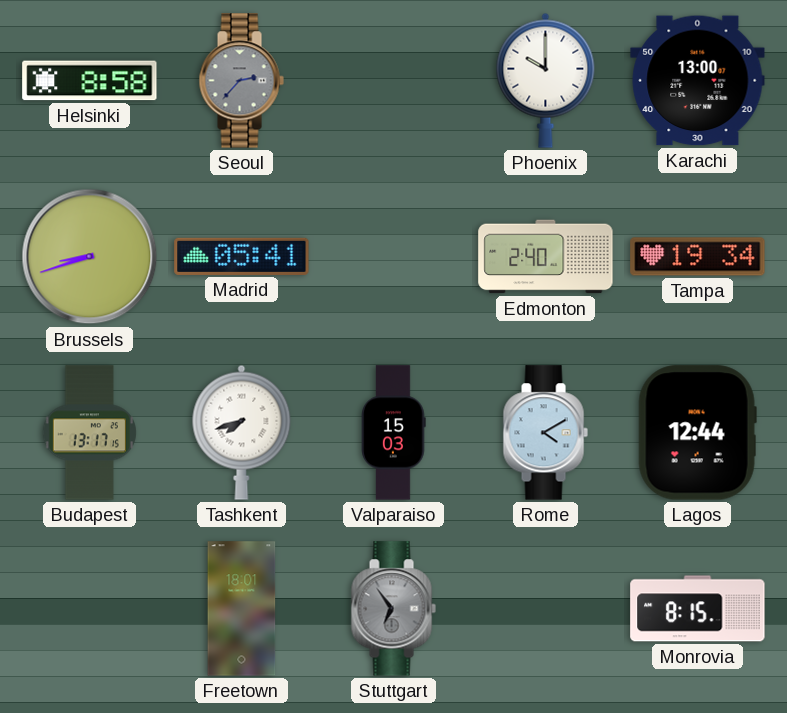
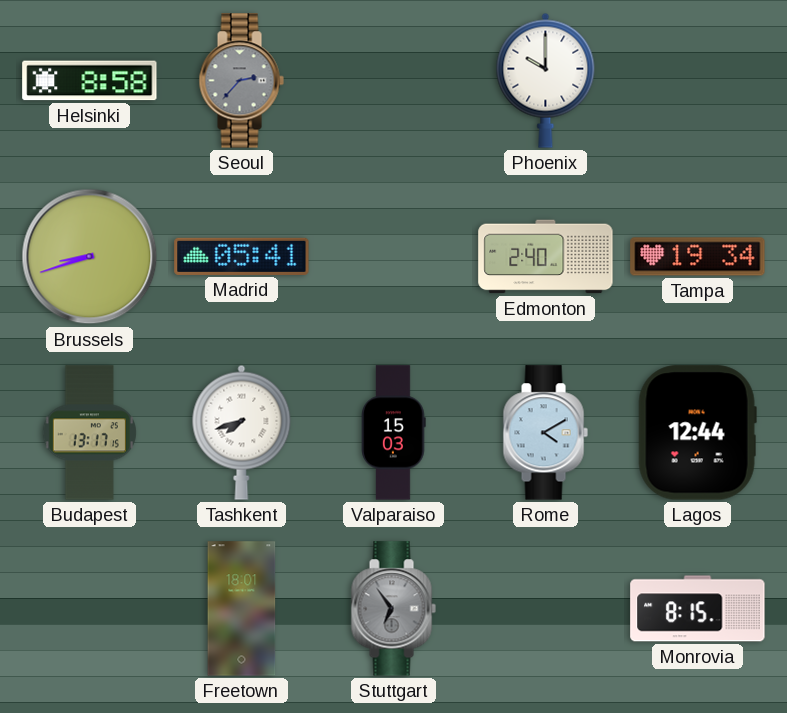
Karachi: 13:00 -> none
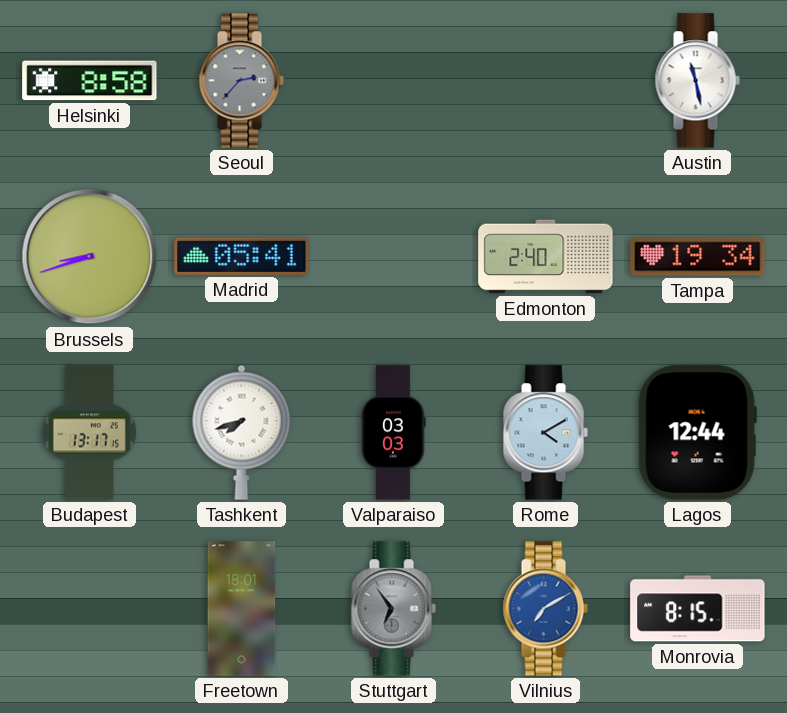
Phoenix: 10:00 -> none
Austin: none -> 11:28
Valparaiso: 15:03 -> 03:03
Vilnius: none -> 7:10
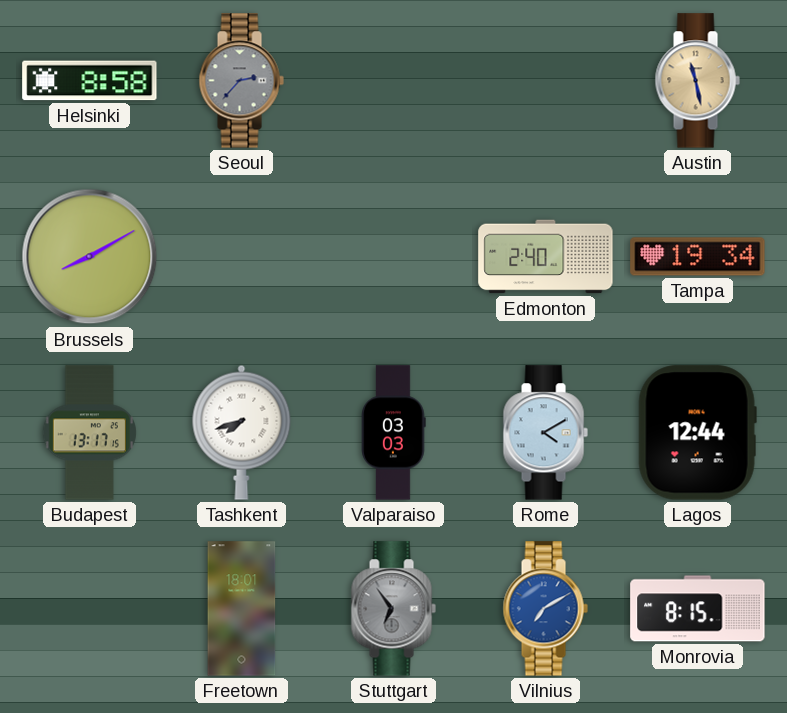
Austin dial: white -> champagne
Brussels: 8:42 -> 8:10
Madrid: 05:41 -> none
